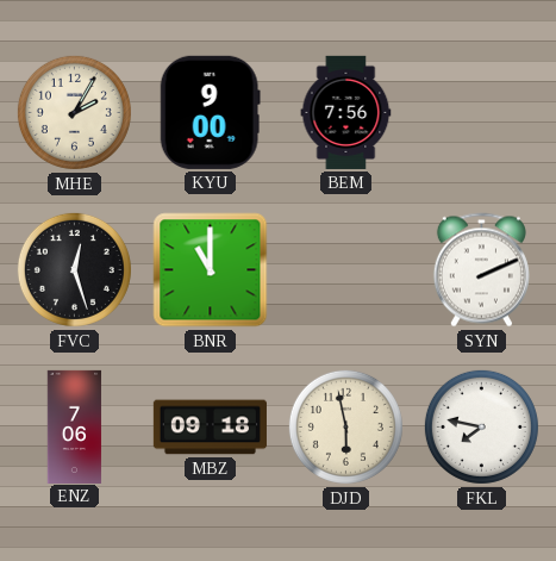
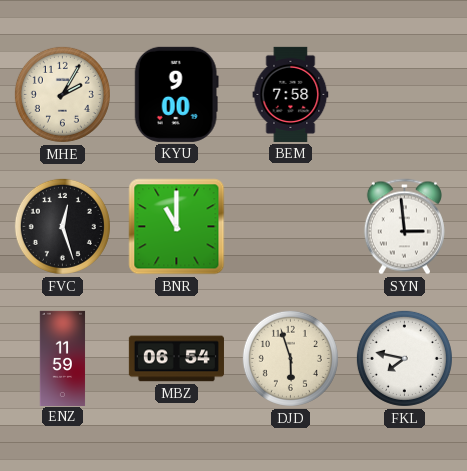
BEM: 7:56 -> 7:58
SYN: 2:11 -> 2:59
ENZ: 7:06 -> 11:59
MBZ: 09:18 -> 06:54
DJD: 5:58 -> 5:57
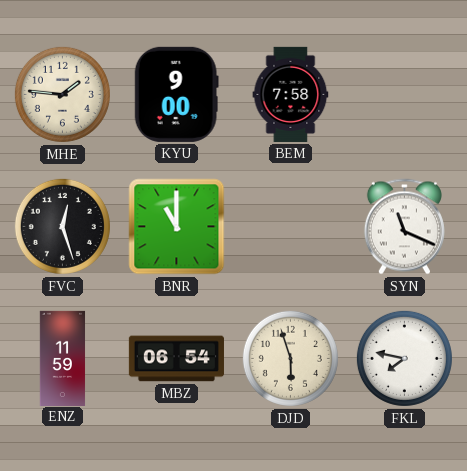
MHE: 2:05 -> 1:46
SYN: 2:59 -> 11:19
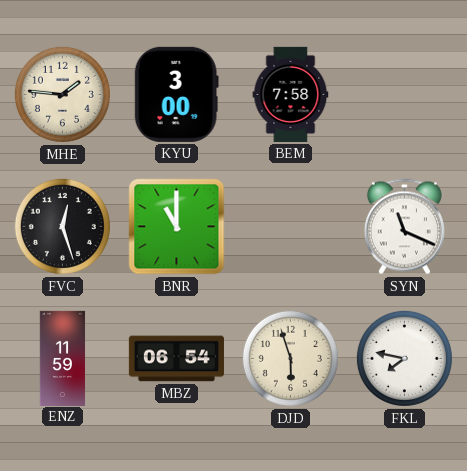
KYU: 9:00 -> 3:00
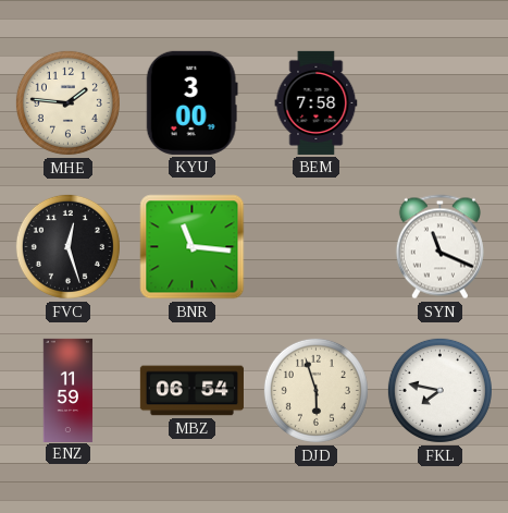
BNR: 11:00 -> 11:16
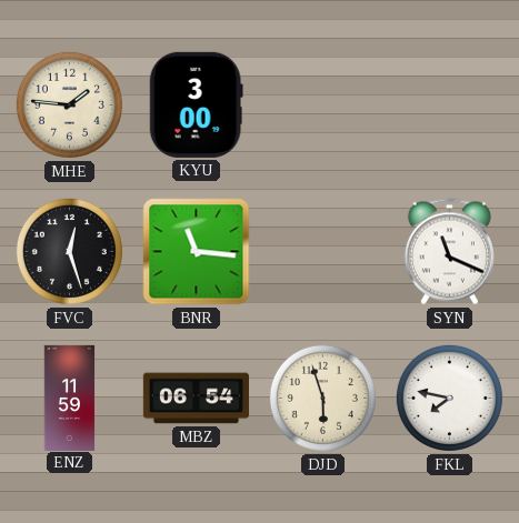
BEM: 7:58 -> none
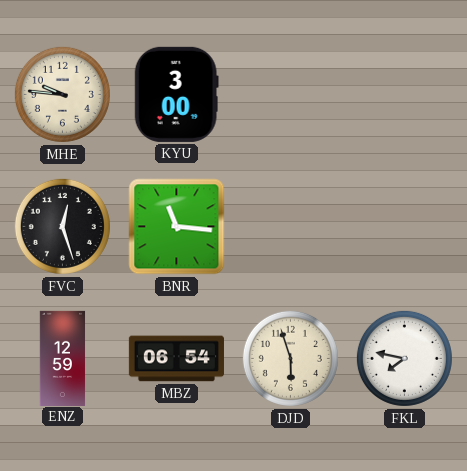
MHE: 1:46 -> 9:46
SYN: 11:19 -> none
ENZ: 11:59 -> 12:59
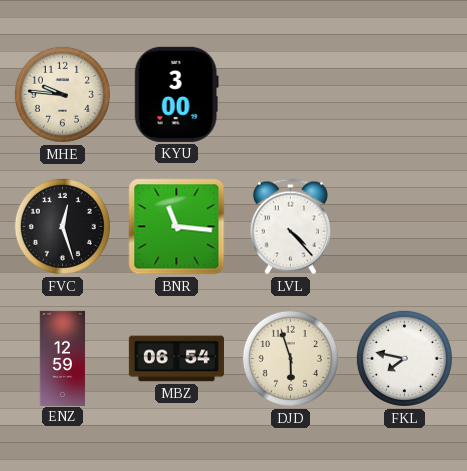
LVL: none -> 4:23
